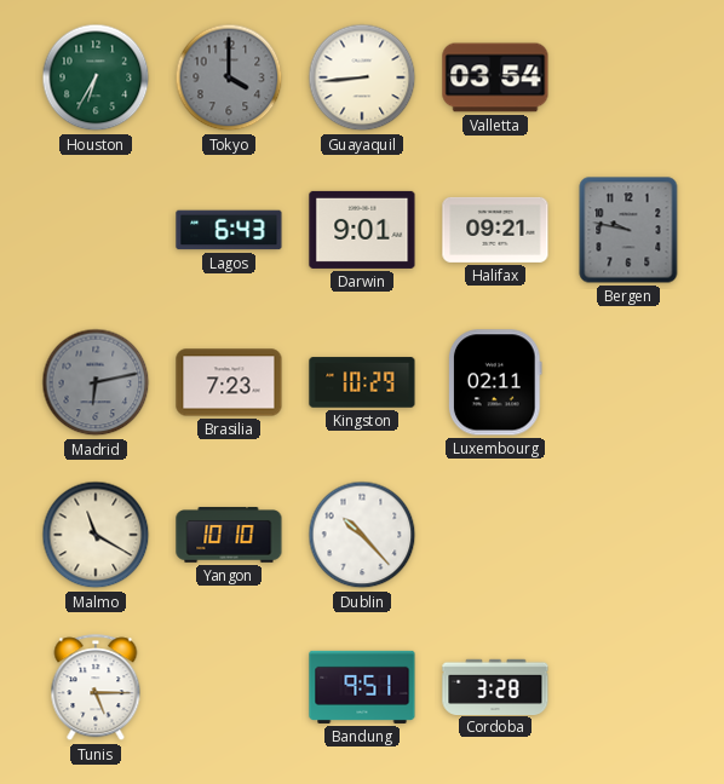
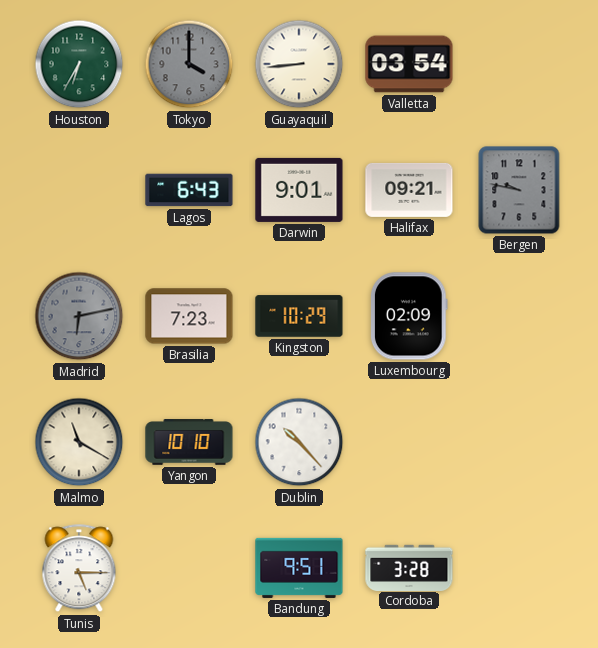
Luxembourg: 02:11 -> 02:09
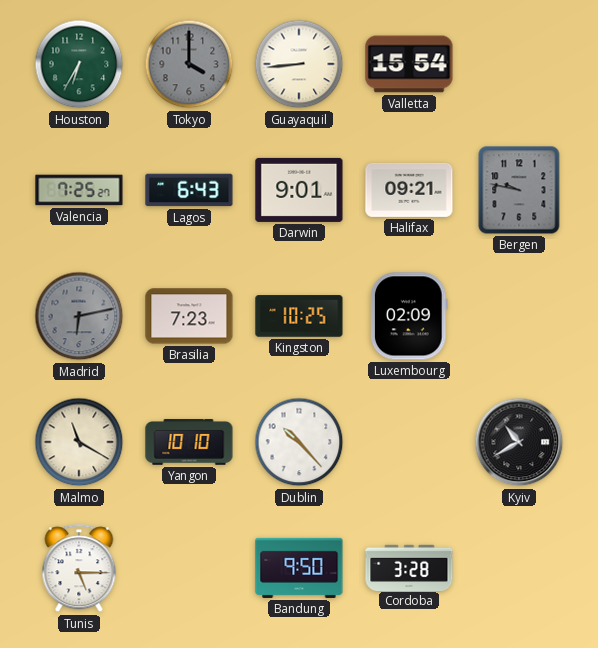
Valletta: 03:54 -> 15:54
Valencia: none -> 7:25
Kingston: 10:29 -> 10:25
Kyiv: none -> 10:40
Bandung: 9:51 -> 9:50
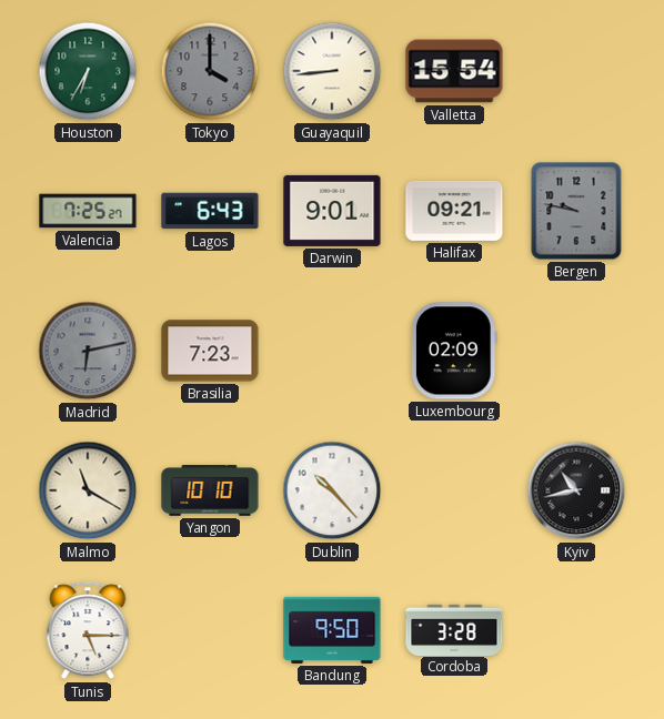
Kingston: 10:25 -> none
Kyiv: 10:40 -> 10:43
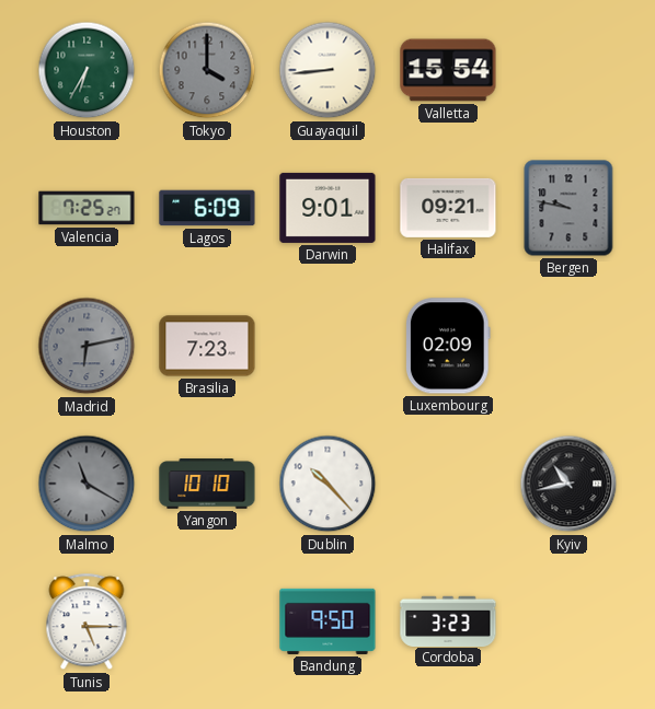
Lagos: 6:43 -> 6:09
Malmo dial: cream -> grey
Cordoba: 3:28 -> 3:23
